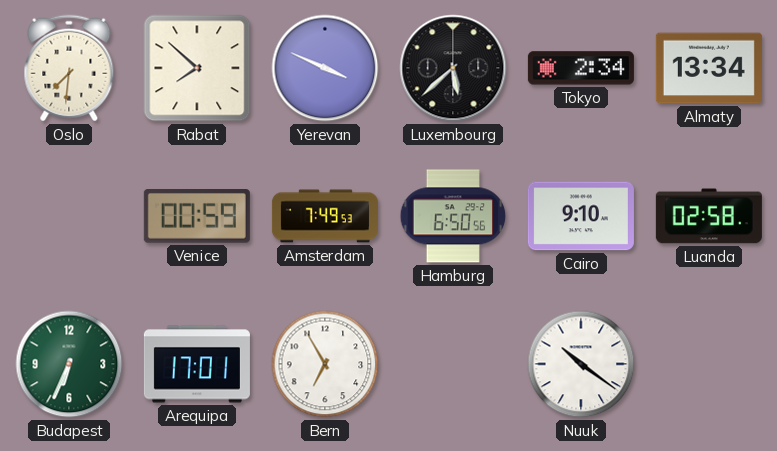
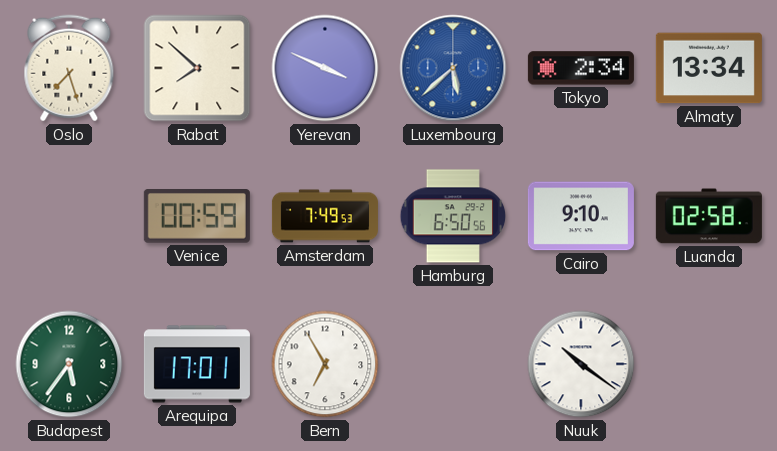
Oslo: 7:31 -> 7:27
Luxembourg dial: black -> blue
Budapest: 6:34 -> 5:36
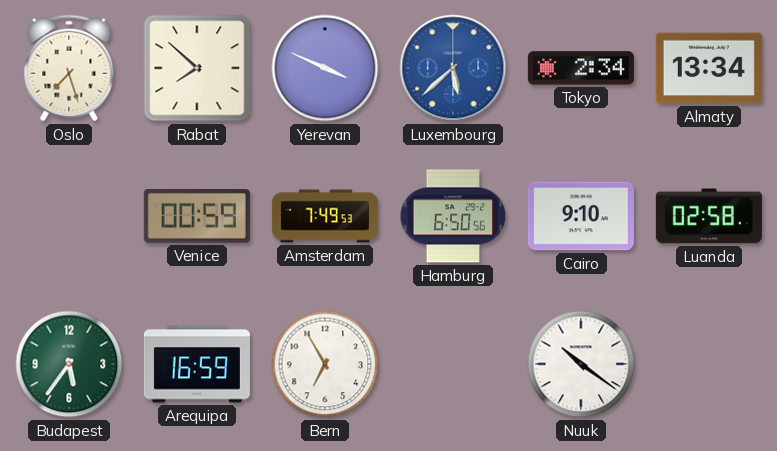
Arequipa: 17:01 -> 16:59
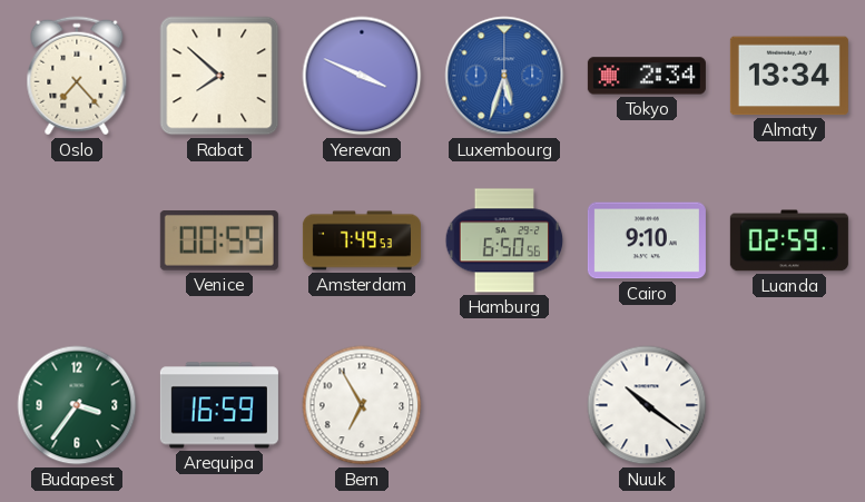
Oslo: 7:27 -> 7:23
Luxembourg: 5:38 -> 5:33
Luanda: 02:58 -> 02:59
Budapest: 5:36 -> 3:36
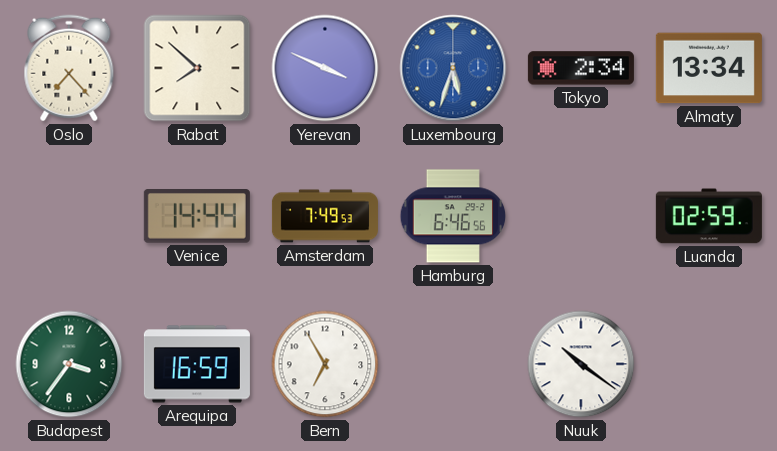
Venice: 00:59 -> 14:44
Hamburg: 6:50 -> 6:46
Cairo: 9:10 -> none
